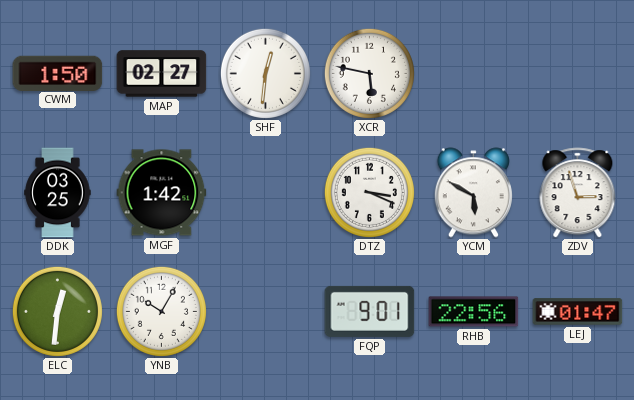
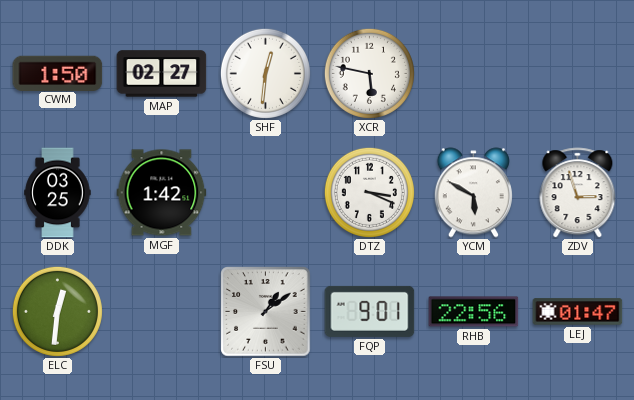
YNB: 10:05 -> none
FSU: none -> 1:09
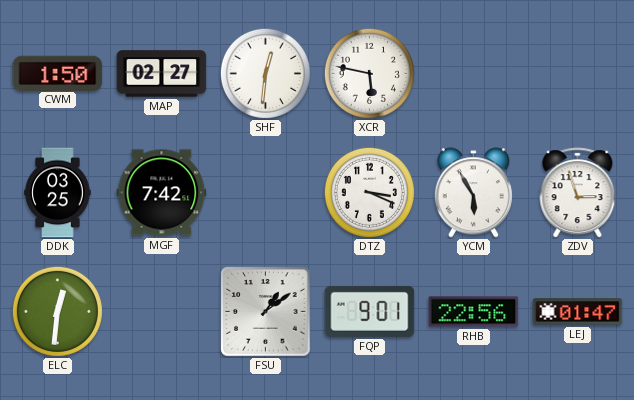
MGF: 1:42 -> 7:42
YCM: 5:50 -> 5:55
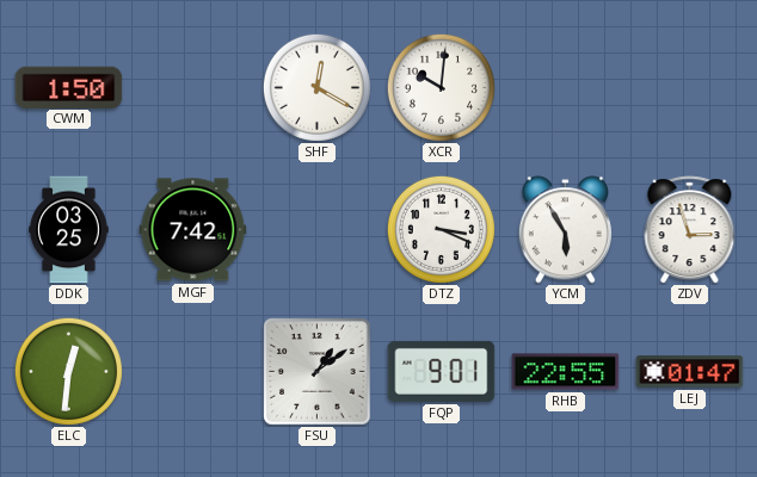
MAP: 02:27 -> none
SHF: 12:31 -> 12:20
XCR: 5:47 -> 10:01
RHB: 22:56 -> 22:55
